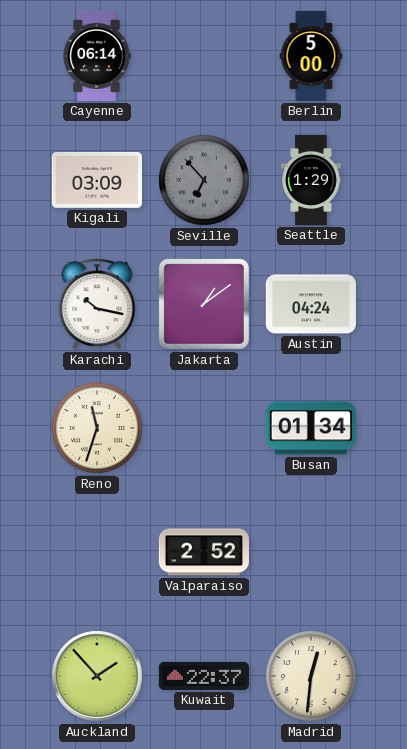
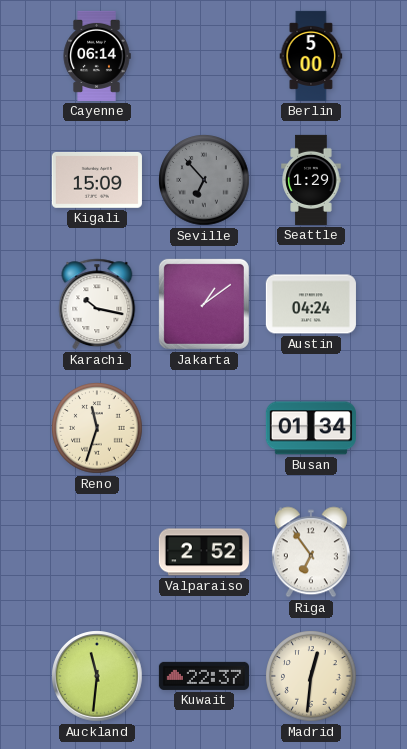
Kigali: 03:09 -> 15:09
Riga: none -> 6:54
Auckland: 1:53 -> 11:31
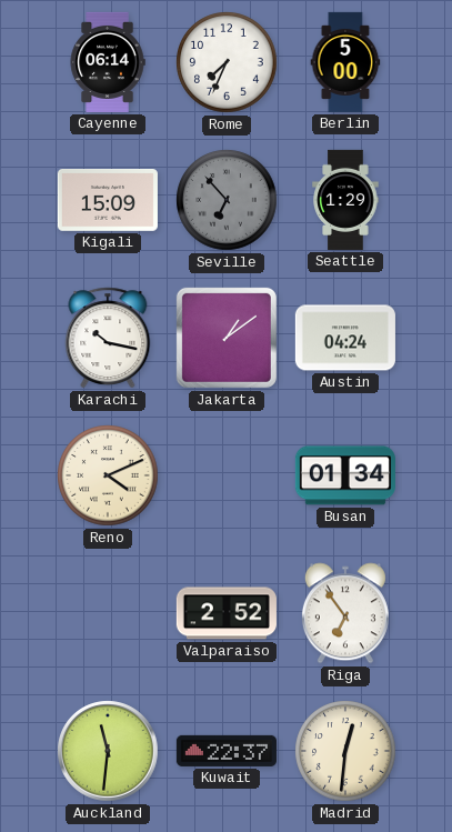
Rome: none -> 7:34
Reno: 11:33 -> 4:11
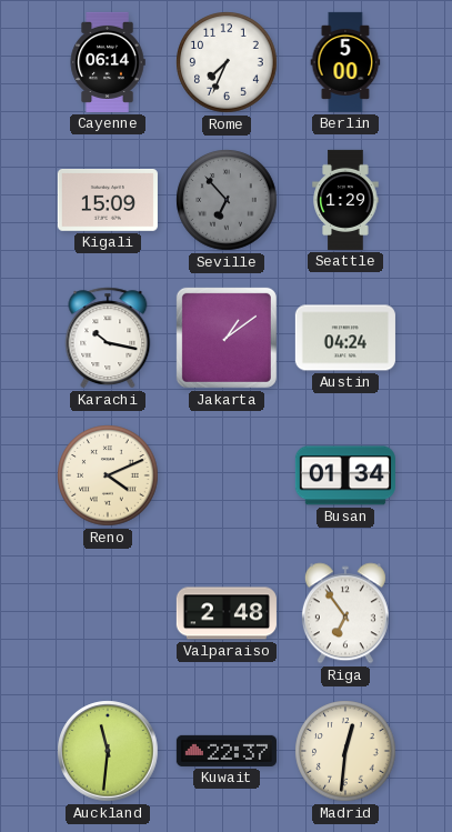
Valparaiso: 2:52 -> 2:48
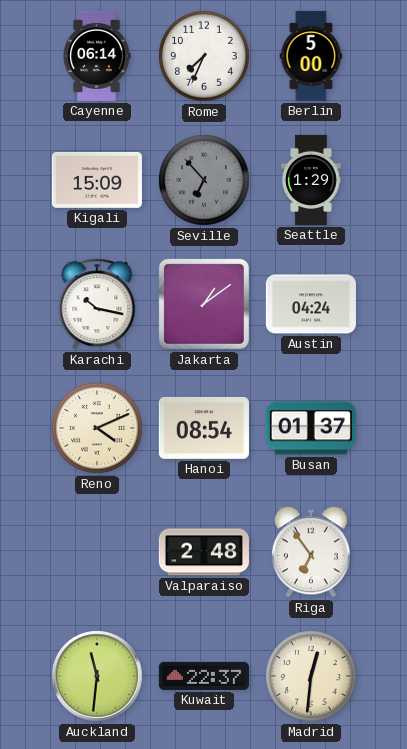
Hanoi: none -> 08:54
Busan: 01:34 -> 01:37
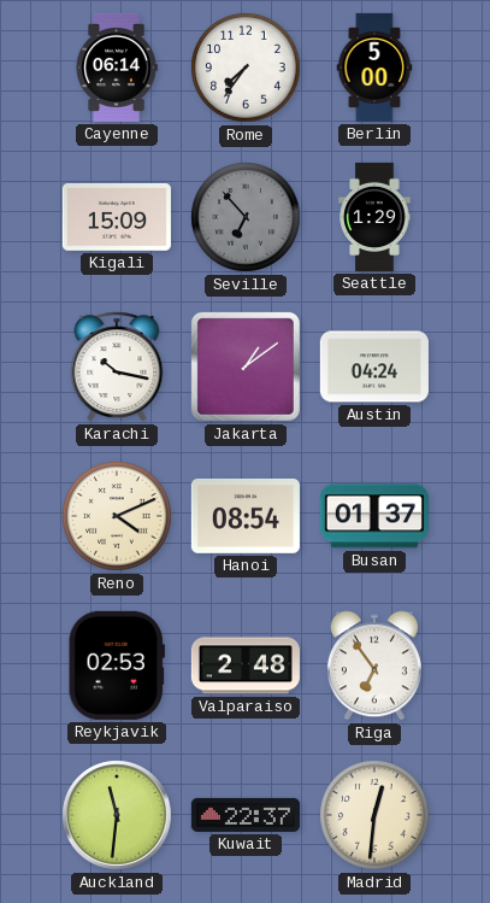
Rome: 7:34 -> 7:36
Reykjavik: none -> 02:53
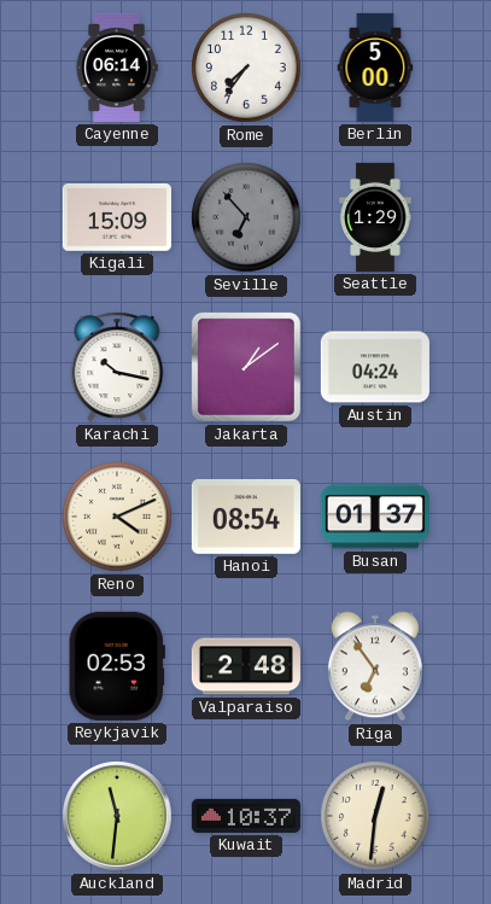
Kuwait: 22:37 -> 10:37
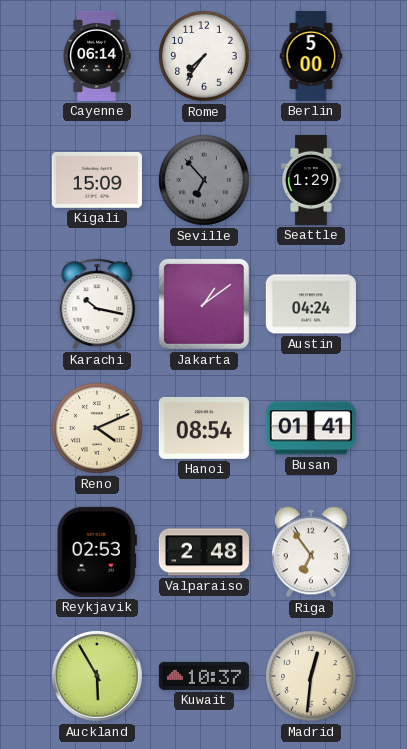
Busan: 01:37 -> 01:41
Auckland: 11:31 -> 5:55
